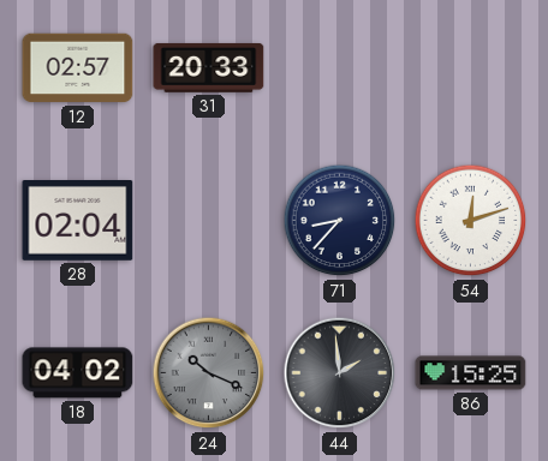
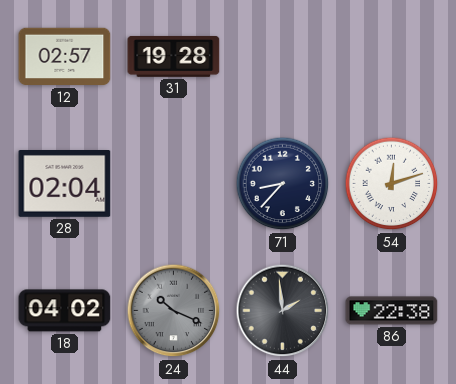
31: 20:33 -> 19:28
86: 15:25 -> 22:38
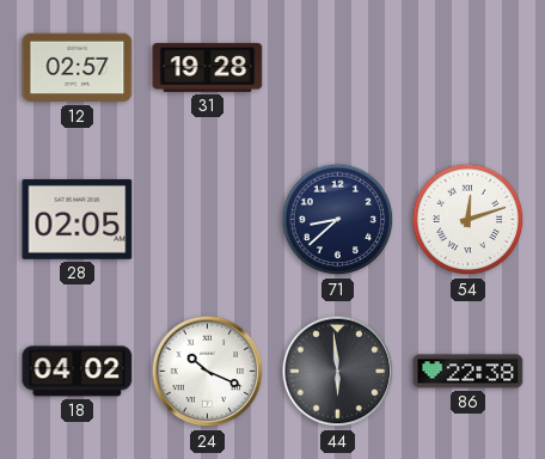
28: 02:04 -> 02:05
71: 8:37 -> 8:38
24 dial: grey -> white
44: 1:59 -> 5:59
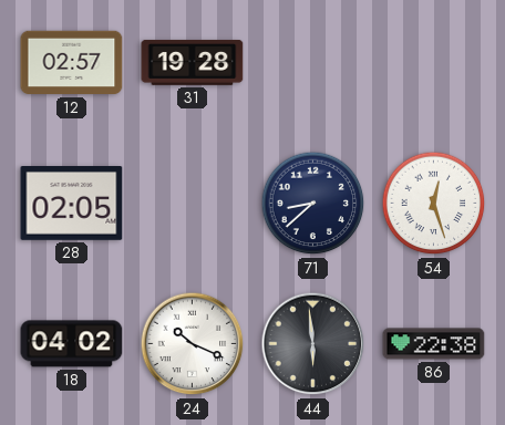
54: 12:12 -> 12:27
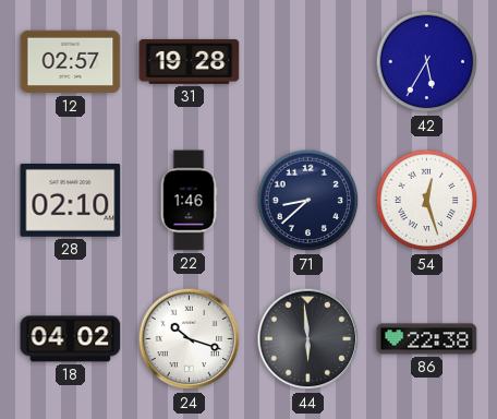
42: none -> 5:35
28: 02:05 -> 02:10
22: none -> 1:46
24: 10:19 -> 10:18
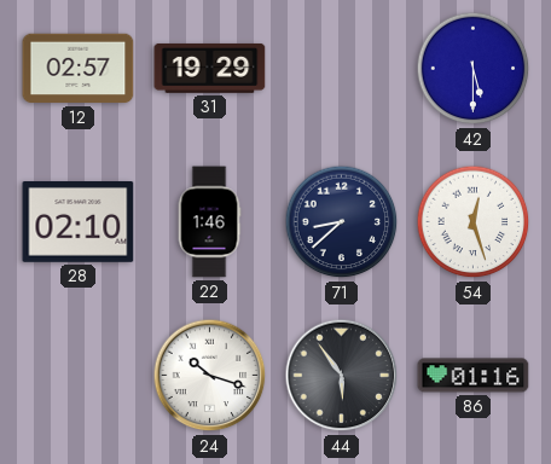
31: 19:28 -> 19:29
42: 5:35 -> 5:30
18: 04:02 -> none
44: 5:59 -> 5:54
86: 22:38 -> 01:16
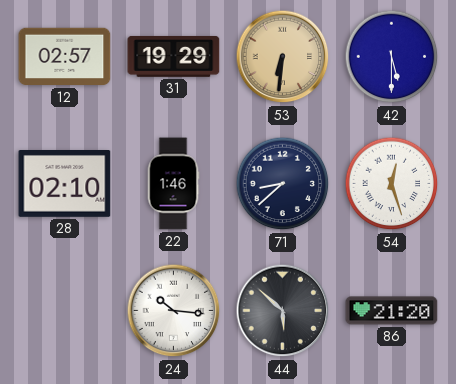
53: none -> 6:31
24: 10:18 -> 10:16
44: 5:54 -> 5:52
86: 01:16 -> 21:20
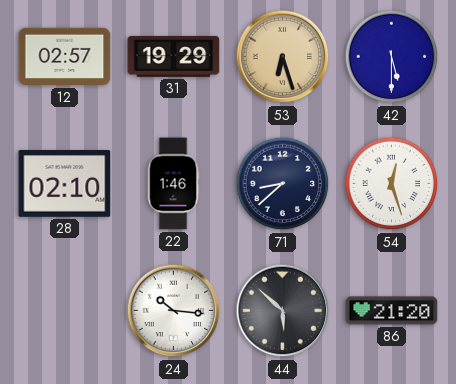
53: 6:31 -> 6:27
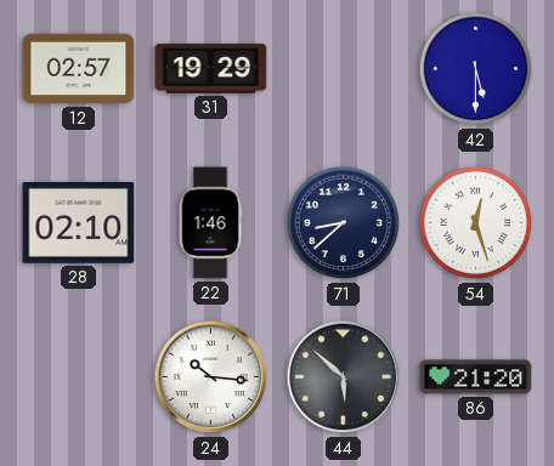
53: 6:27 -> none
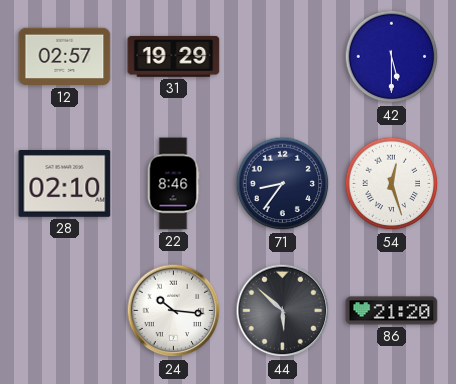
22: 1:46 -> 8:46
71: 8:38 -> 8:36
